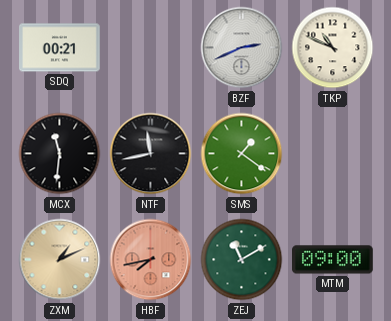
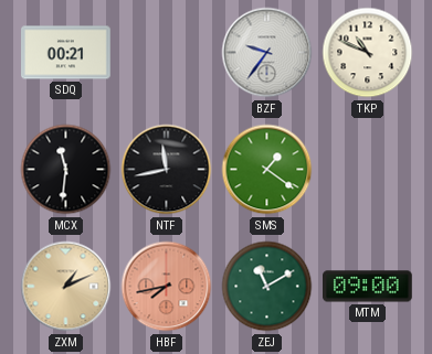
BZF: 2:41 -> 9:36
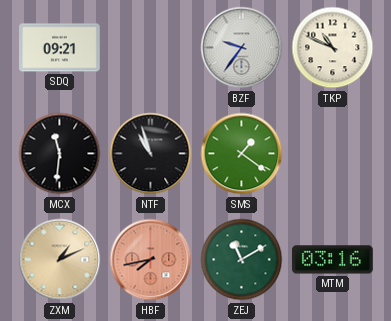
SDQ: 00:21 -> 09:21
NTF: 11:43 -> 10:57
MTM: 09:00 -> 03:16
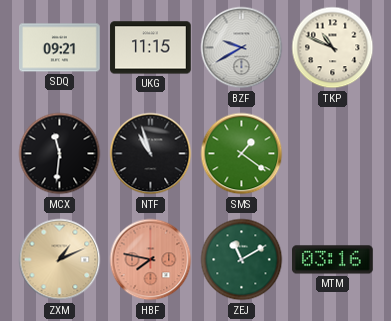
UKG: none -> 11:15
BZF: 9:36 -> 9:40
HBF: 7:43 -> 7:47
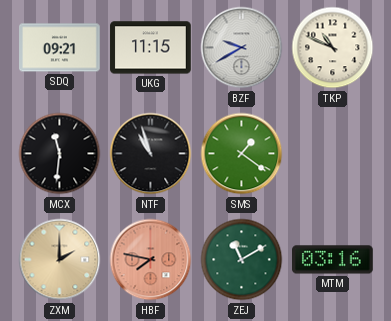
ZXM: 1:11 -> 2:00
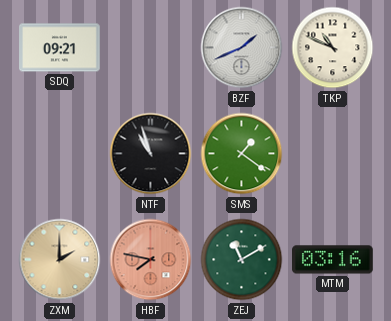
UKG: 11:15 -> none
BZF: 9:40 -> 1:41
MCX: 11:31 -> none
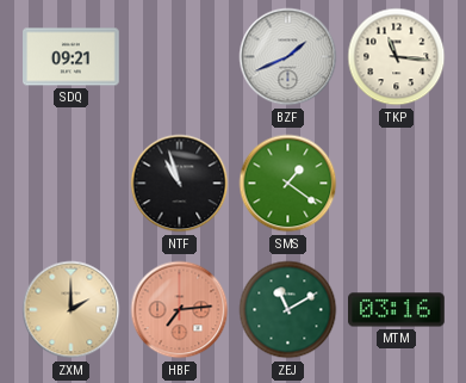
TKP: 10:49 -> 11:16
HBF: 7:47 -> 7:14
